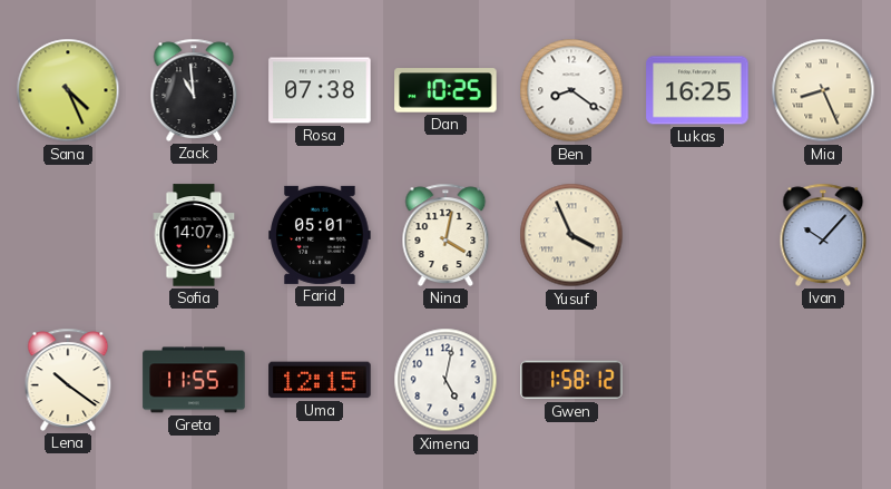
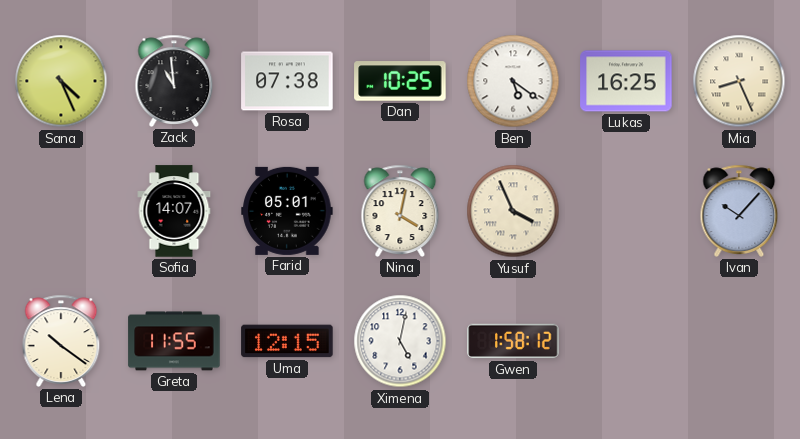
Ben: 8:21 -> 5:21
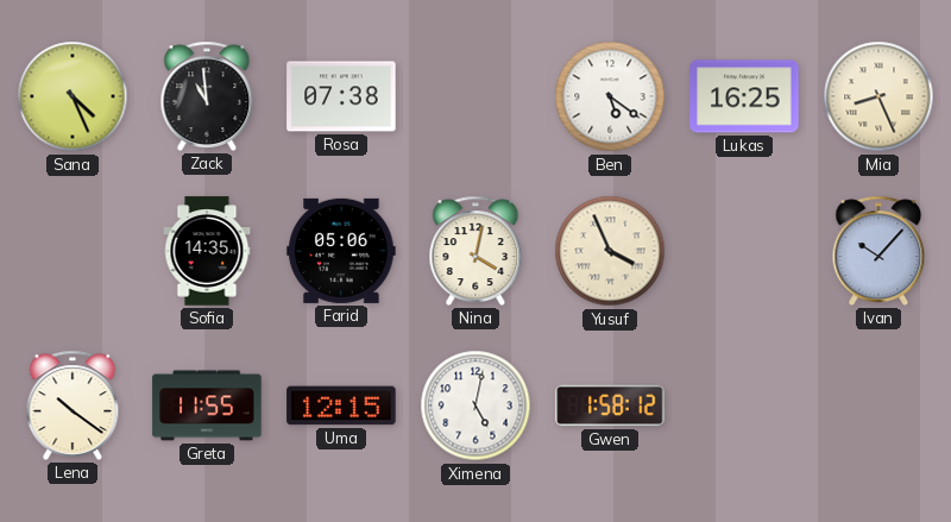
Dan: 10:25 -> none
Sofia: 14:07 -> 14:35
Farid: 05:01 -> 05:06
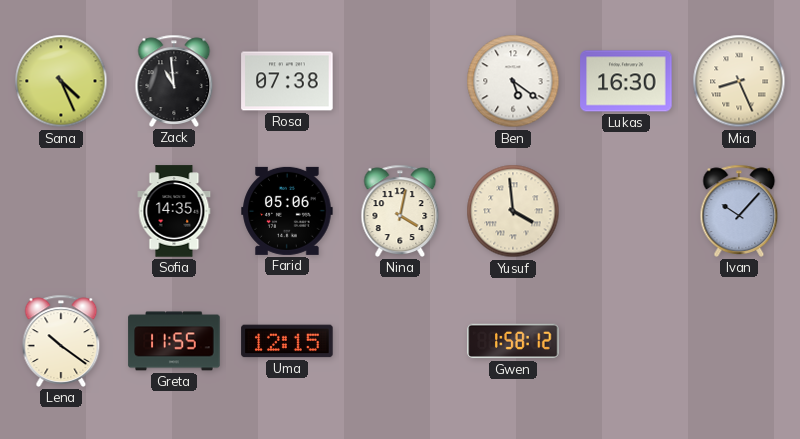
Lukas: 16:25 -> 16:30
Yusuf: 3:56 -> 3:59
Ximena: 5:02 -> none
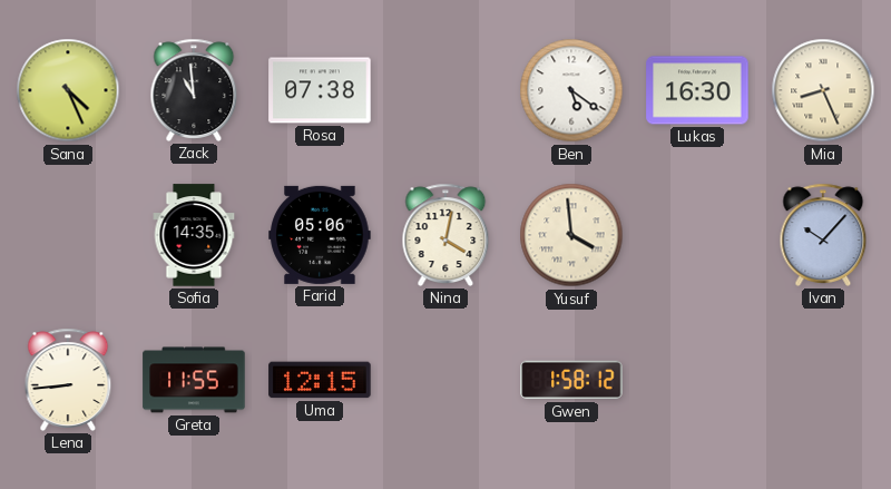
Lena: 10:21 -> 8:44
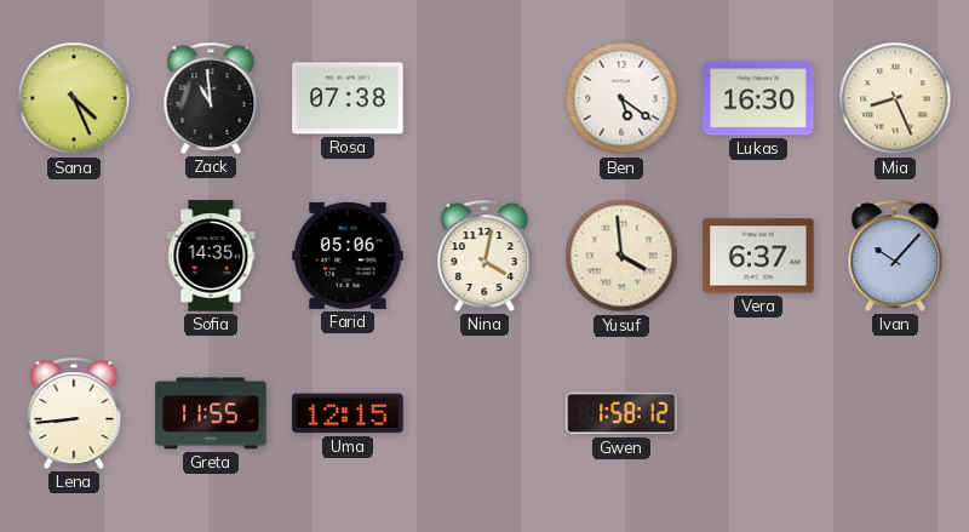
Vera: none -> 6:37
